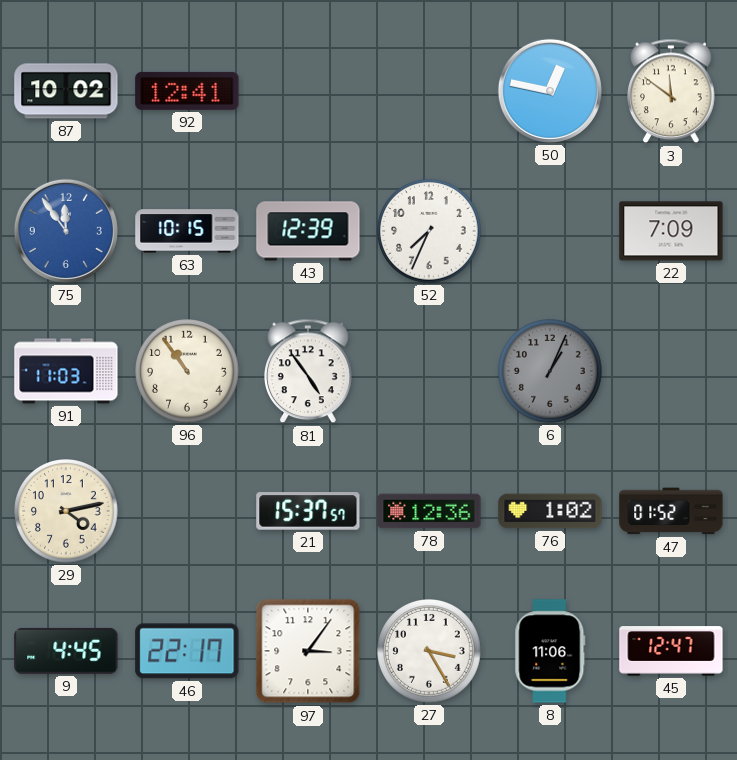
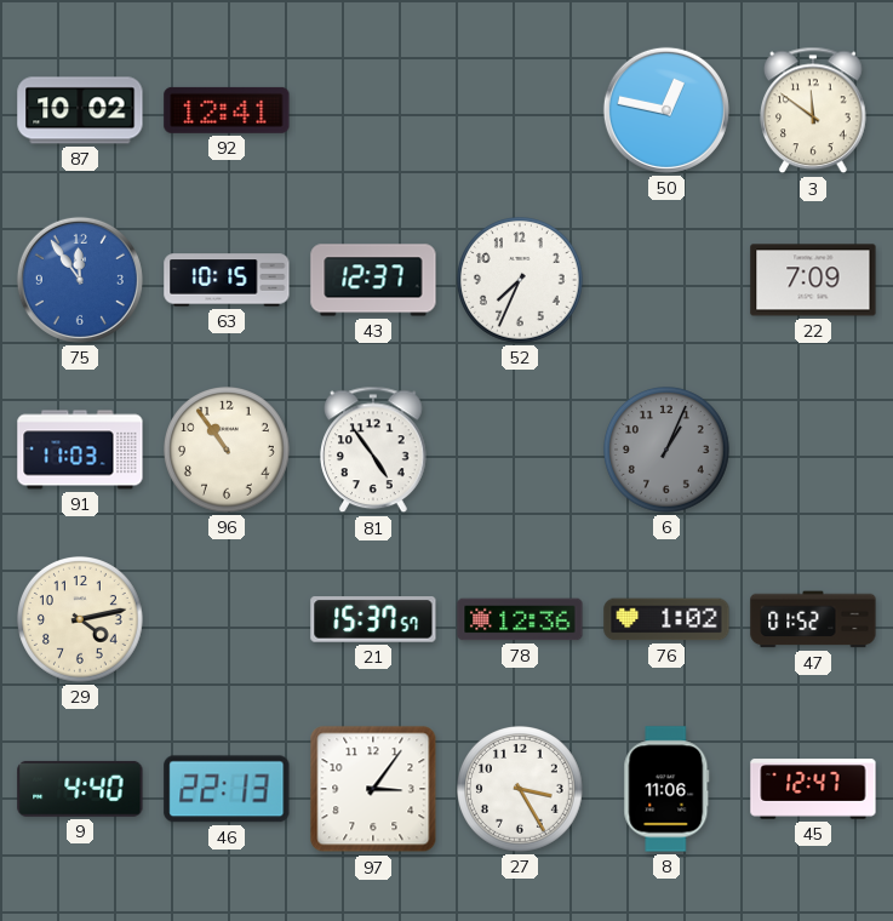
43: 12:39 -> 12:37
9: 4:45 -> 4:40
46: 22:17 -> 22:13
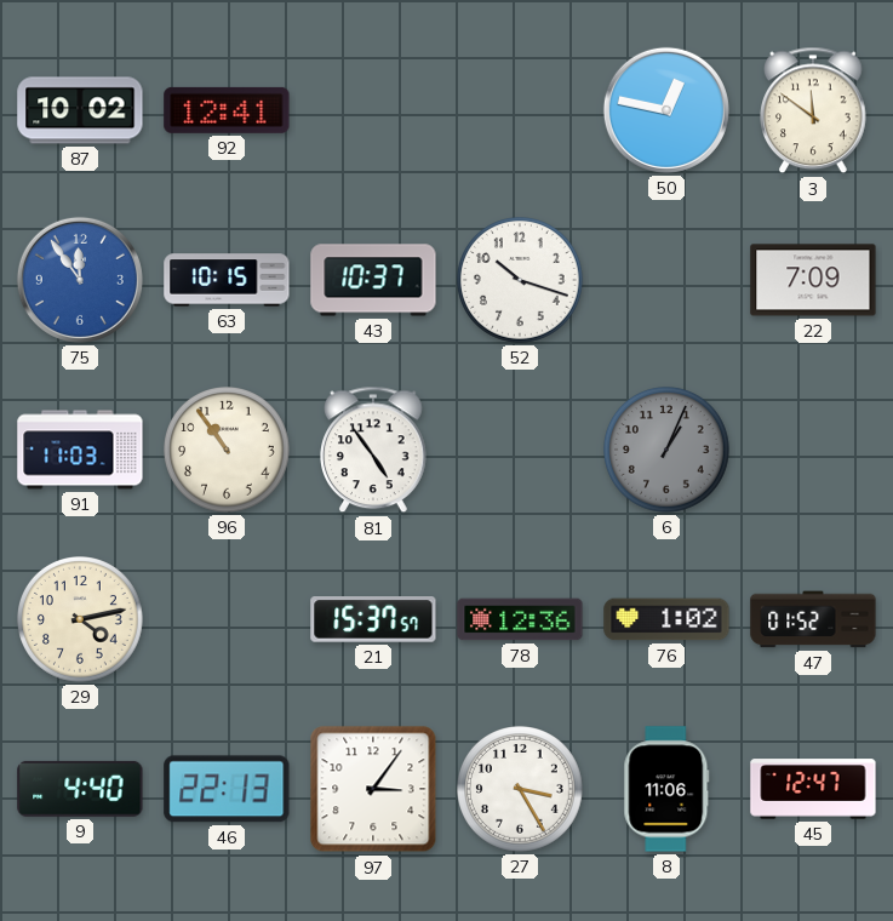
43: 12:37 -> 10:37
52: 7:34 -> 10:18
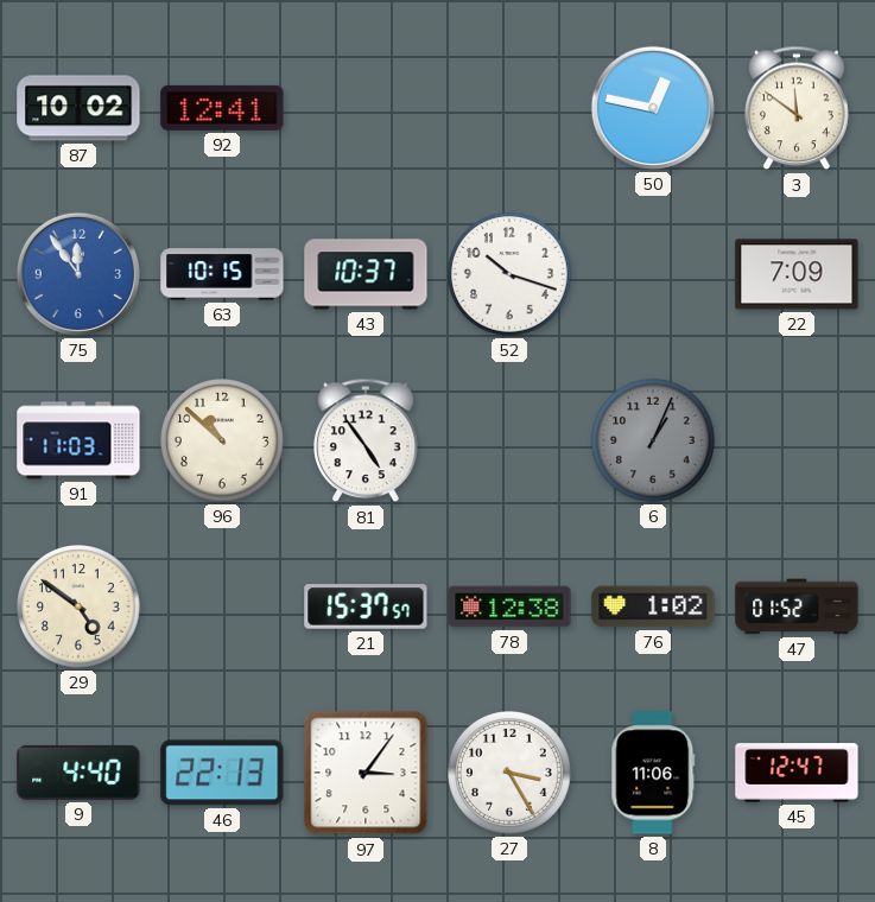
96: 10:54 -> 10:52
29: 4:13 -> 4:51
78: 12:36 -> 12:38
